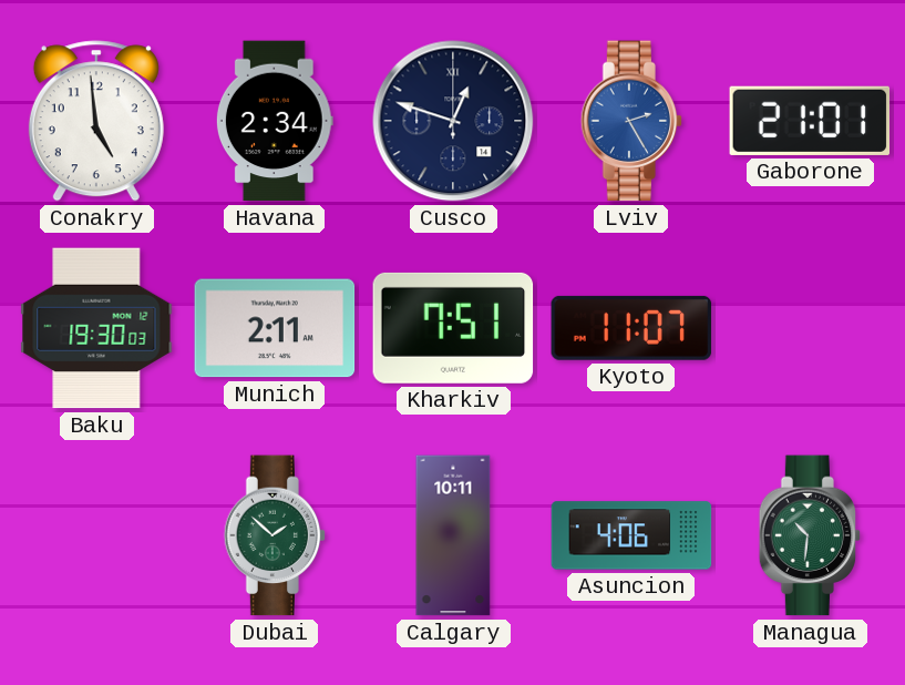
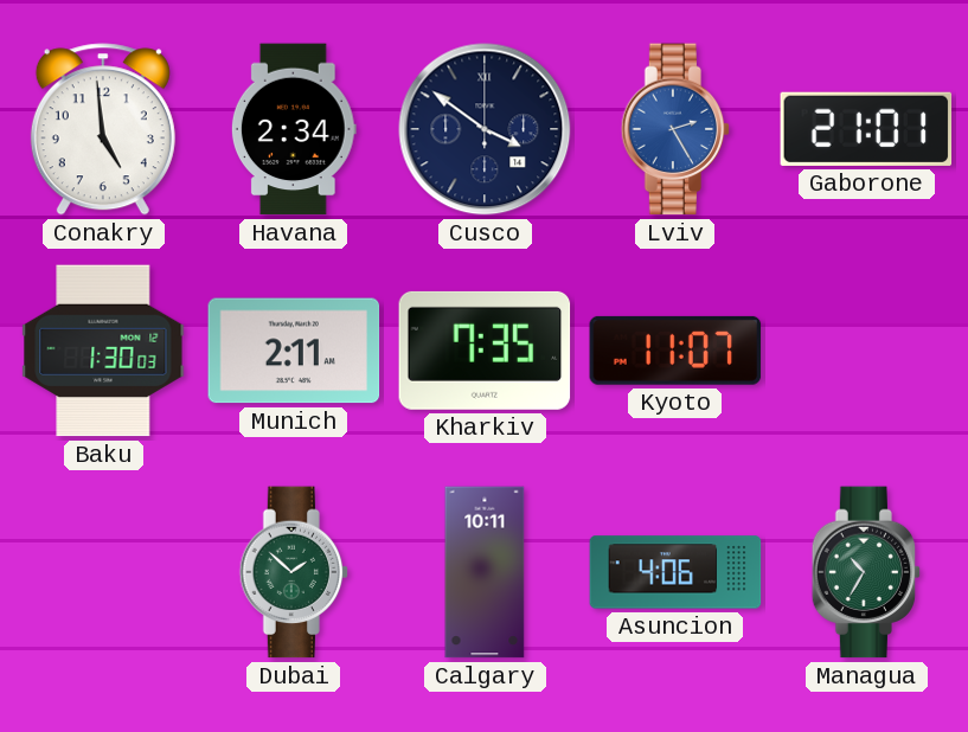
Cusco: 12:48 -> 3:51
Baku: 19:30 -> 1:30
Kharkiv: 7:51 -> 7:35
Managua: 10:31 -> 10:35
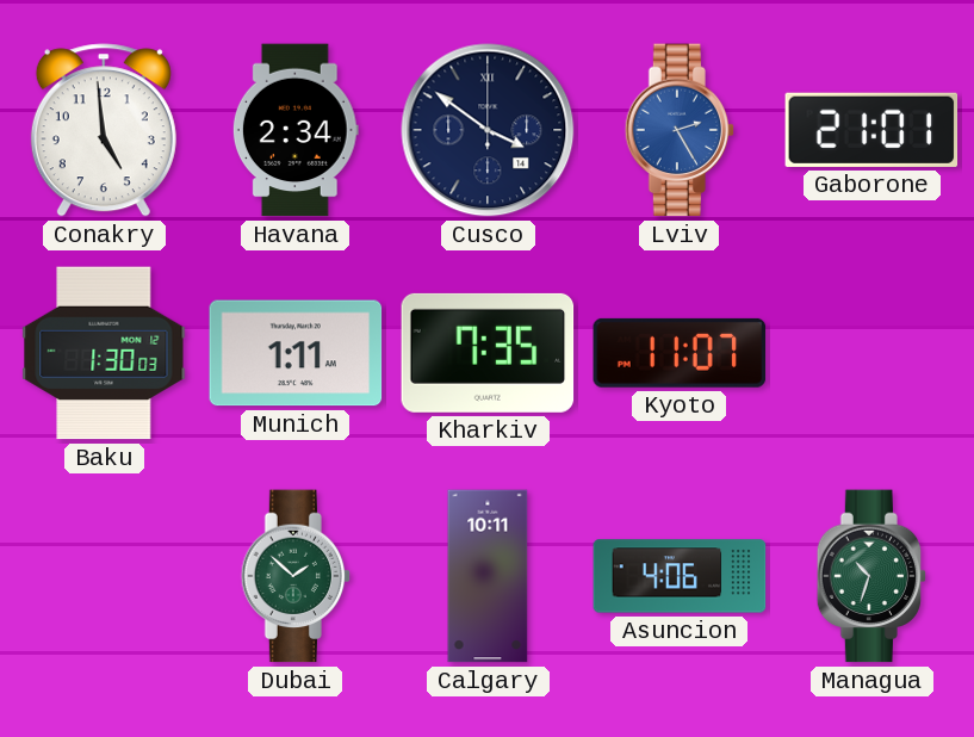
Munich: 2:11 -> 1:11
Managua: 10:35 -> 10:33
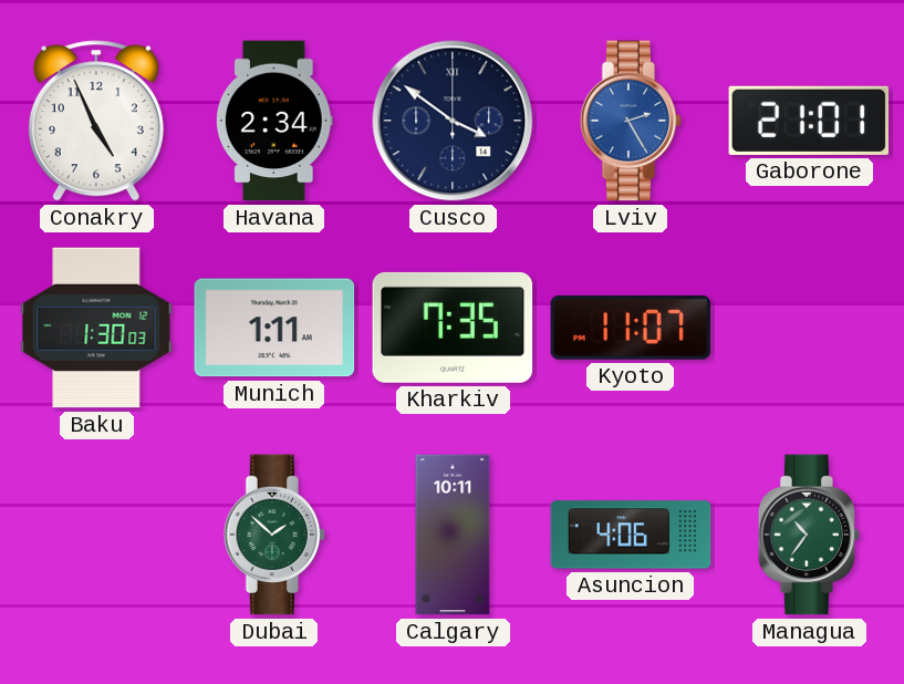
Conakry: 4:59 -> 4:56
Managua: 10:33 -> 10:36
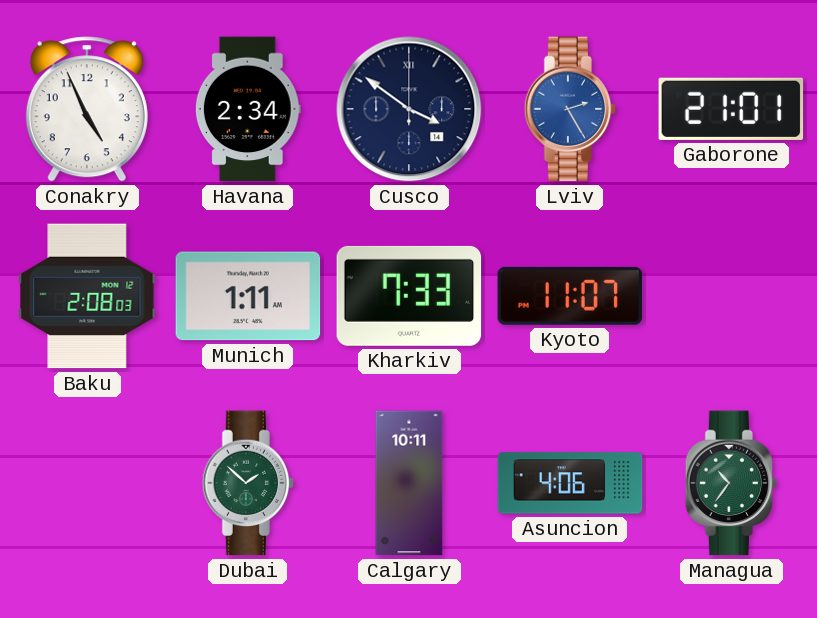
Baku: 1:30 -> 2:08
Kharkiv: 7:35 -> 7:33
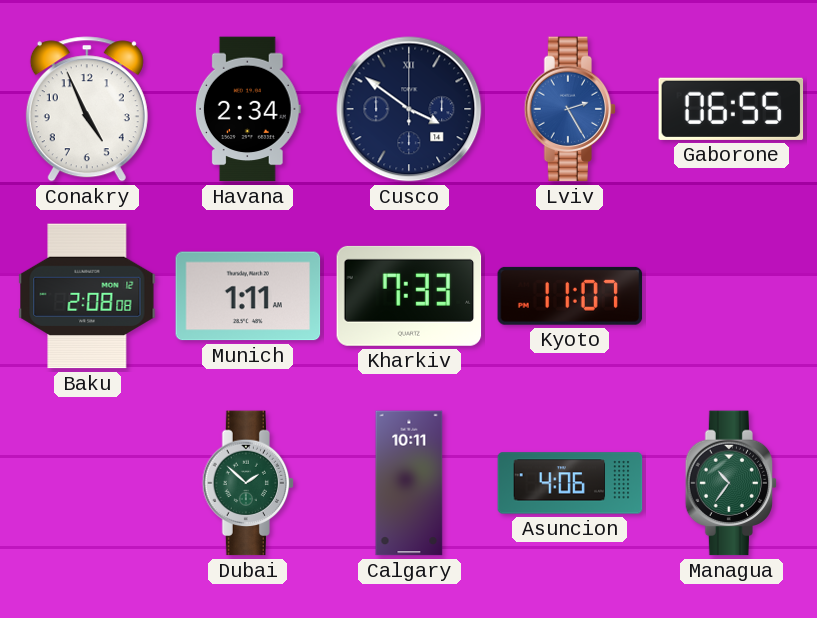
Gaborone: 21:01 -> 06:55
Baku: 2:08:03 -> 2:08:08
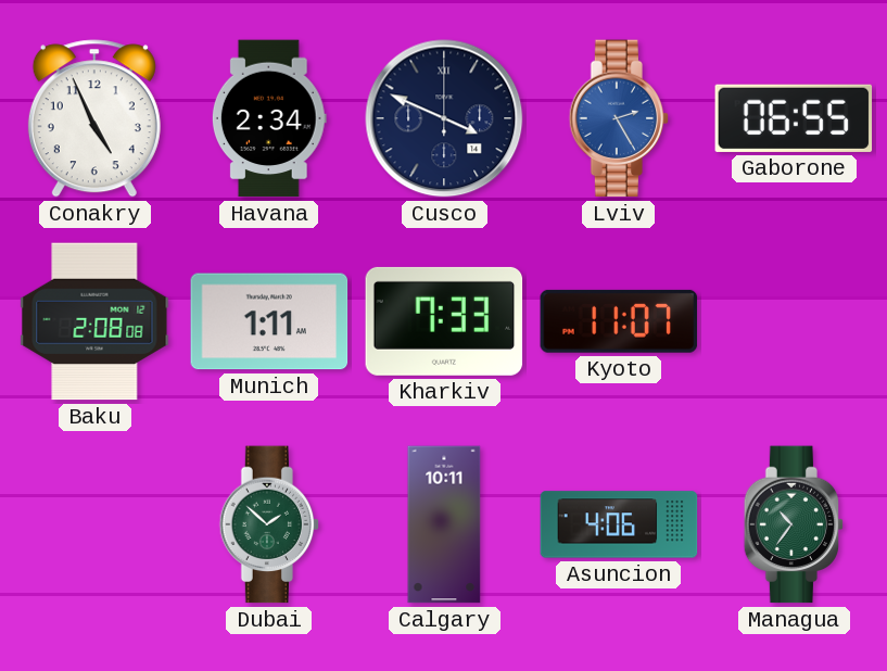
Cusco: 3:51 -> 3:49
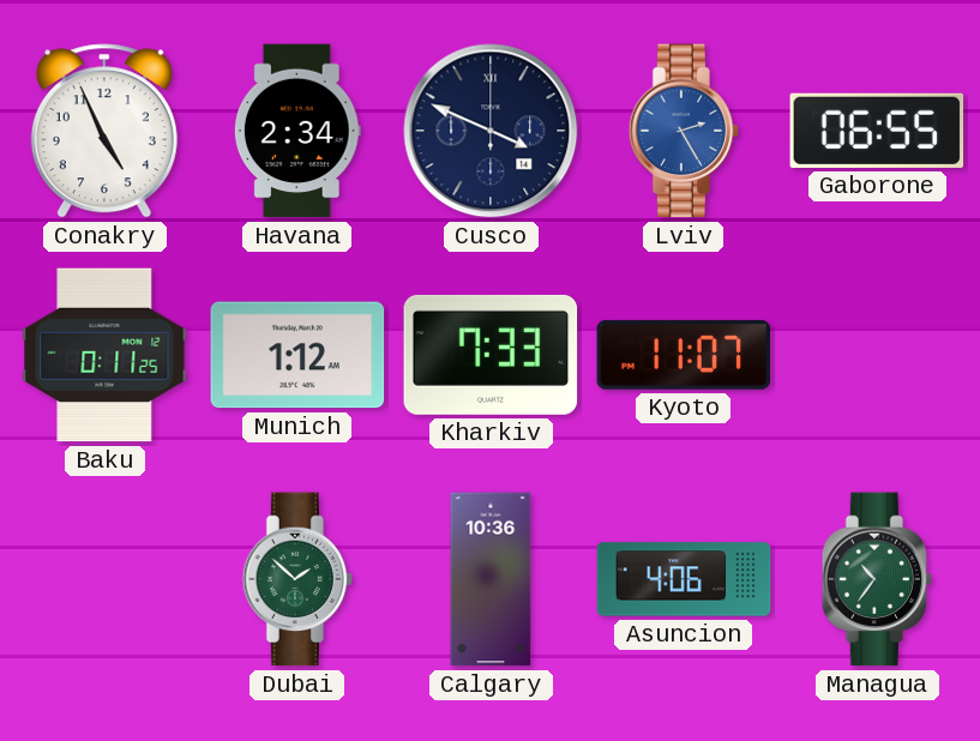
Baku: 2:08 -> 0:11
Munich: 1:11 -> 1:12
Calgary: 10:11 -> 10:36
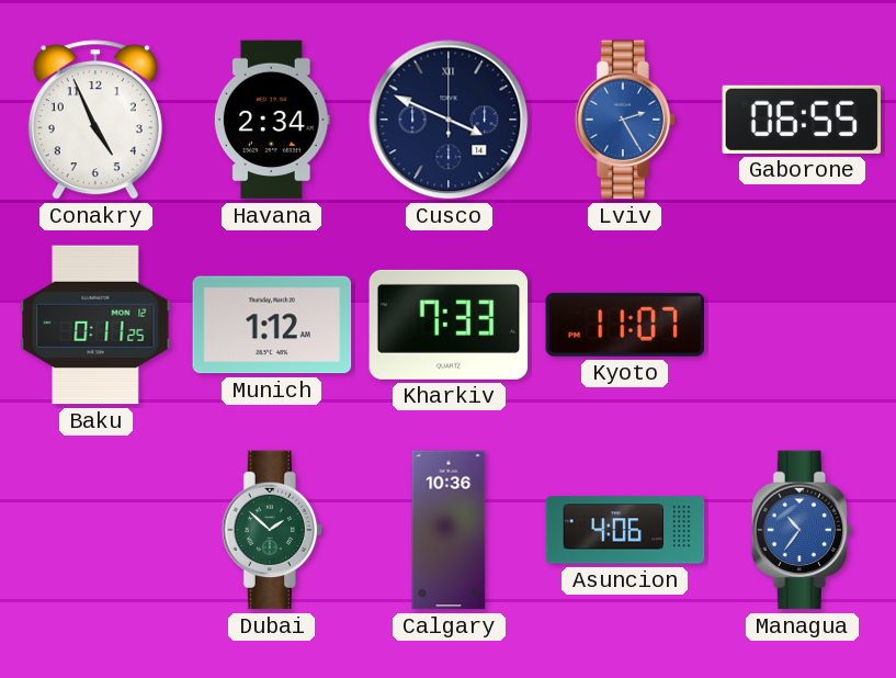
Managua dial: green -> blue
